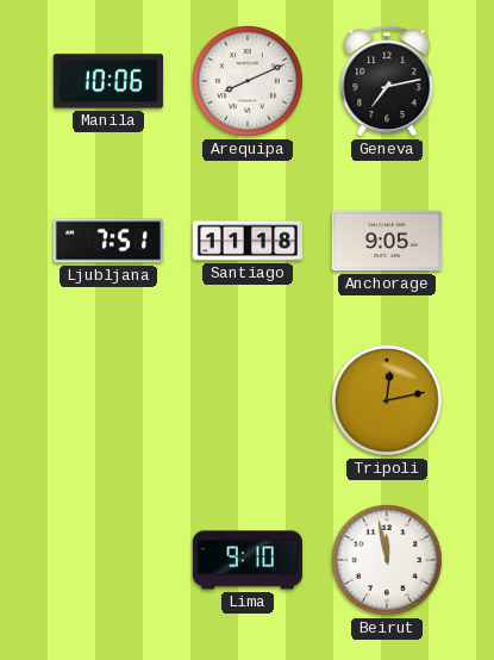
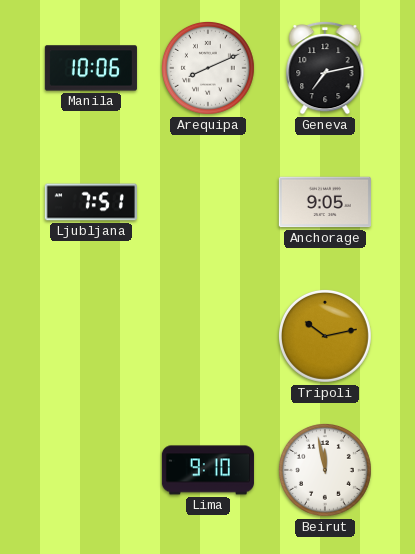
Santiago: 11:18 -> none
Tripoli: 12:13 -> 10:13
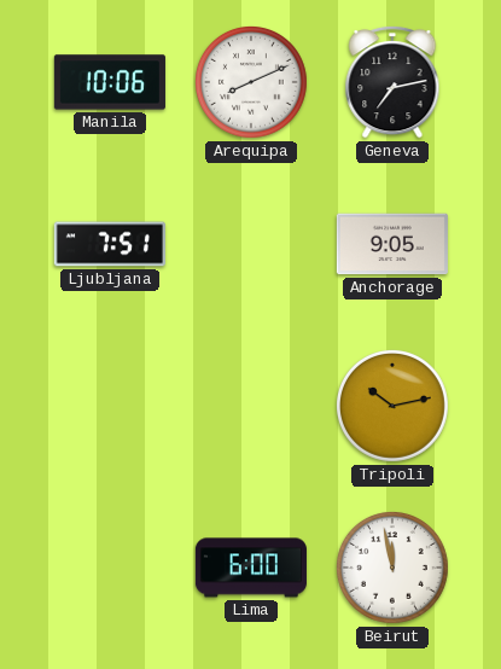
Lima: 9:10 -> 6:00
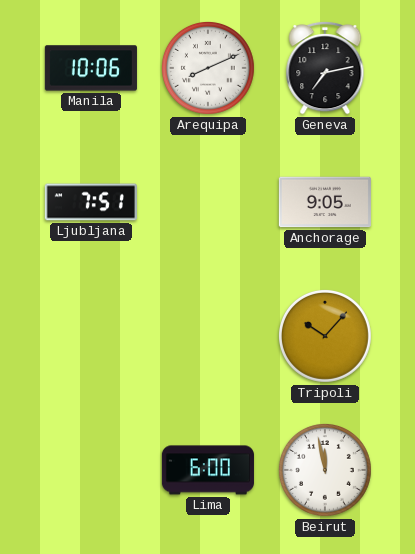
Tripoli: 10:13 -> 10:07
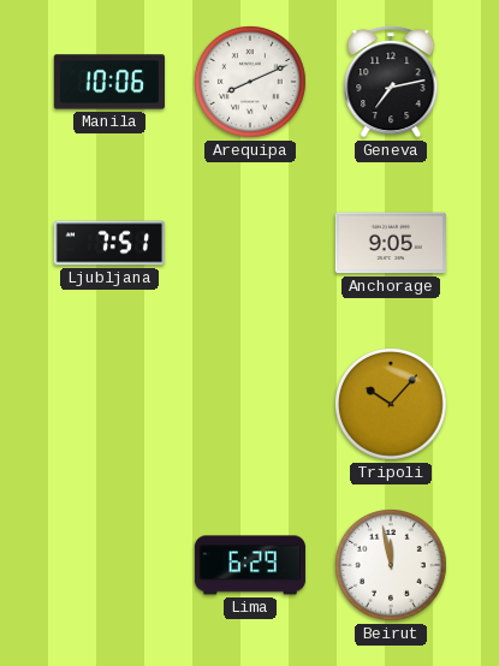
Lima: 6:00 -> 6:29
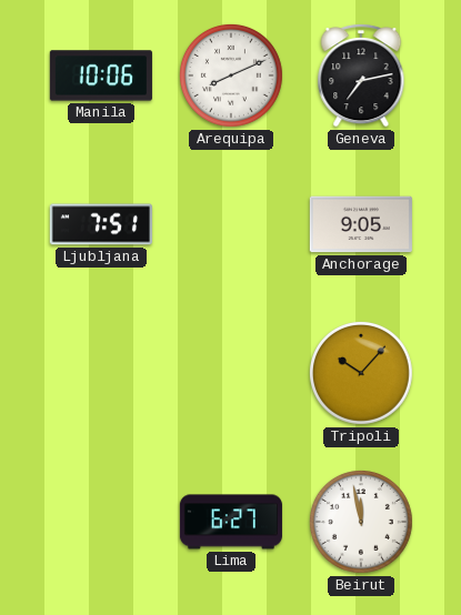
Lima: 6:29 -> 6:27
